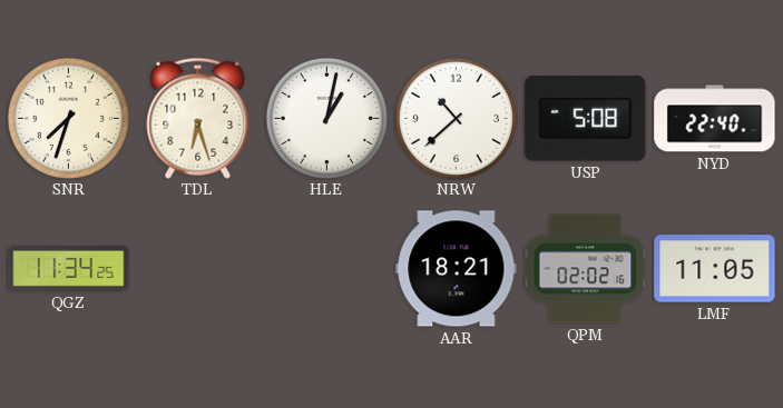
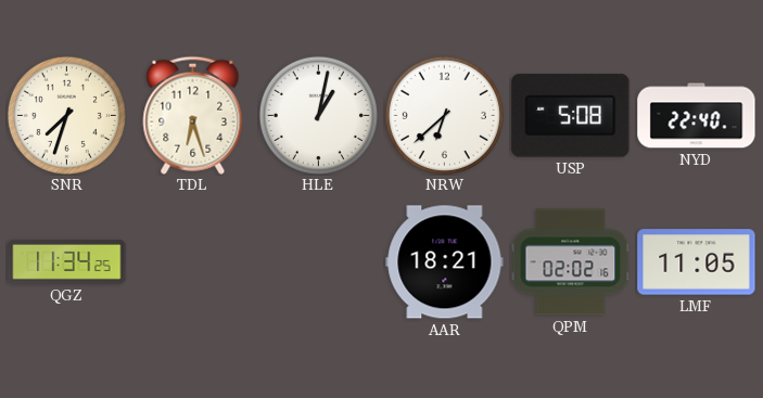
NRW: 10:38 -> 6:38
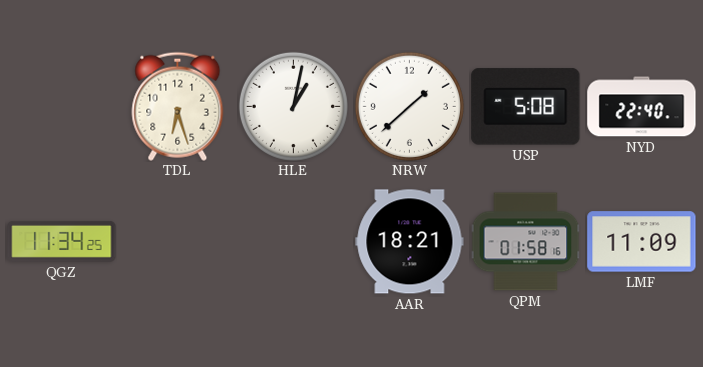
SNR: 7:33 -> none
NRW: 6:38 -> 1:38
QPM: 02:02 -> 01:58
LMF: 11:05 -> 11:09
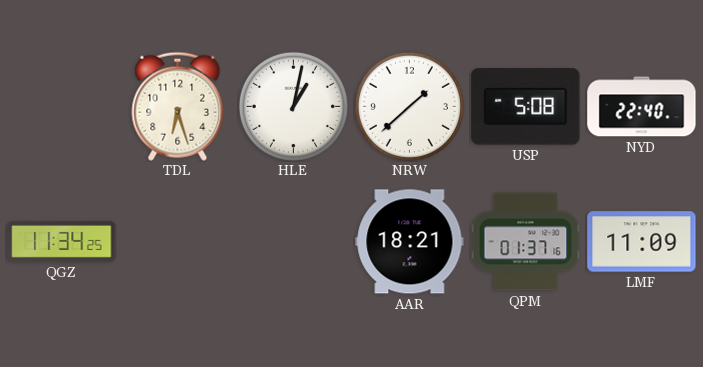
QPM: 01:58 -> 01:37
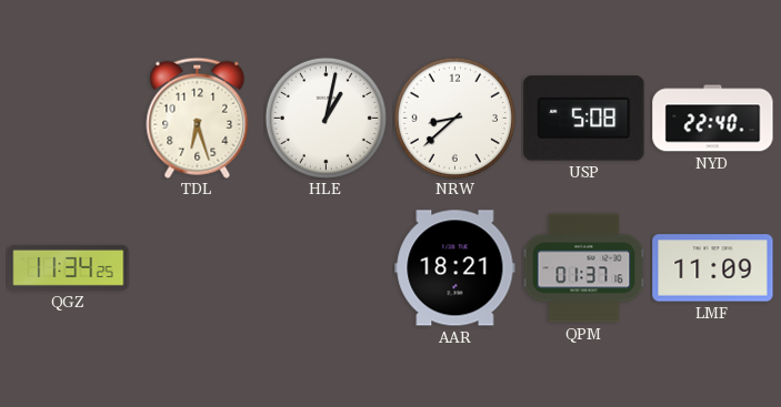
NRW: 1:38 -> 8:38
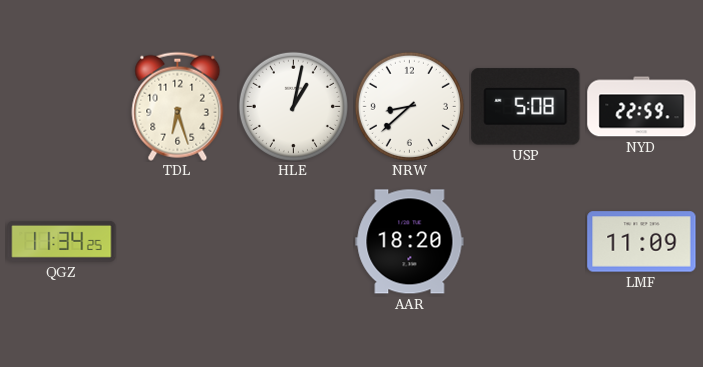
NYD: 22:40 -> 22:59
AAR: 18:21 -> 18:20
QPM: 01:37 -> none
